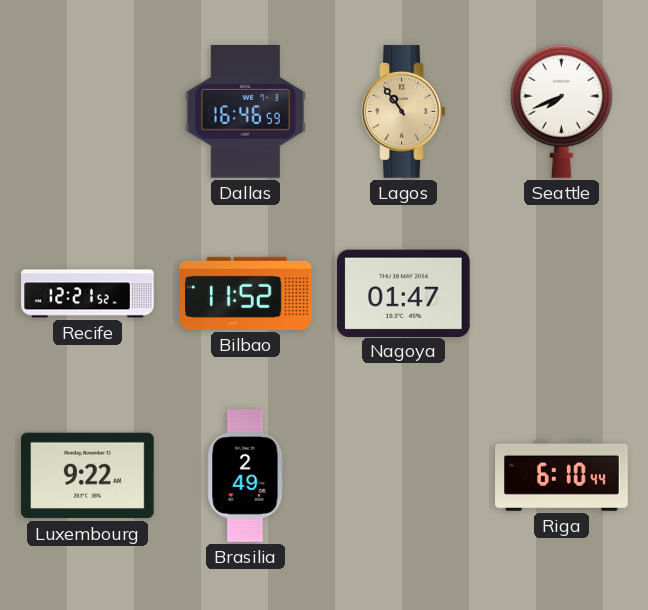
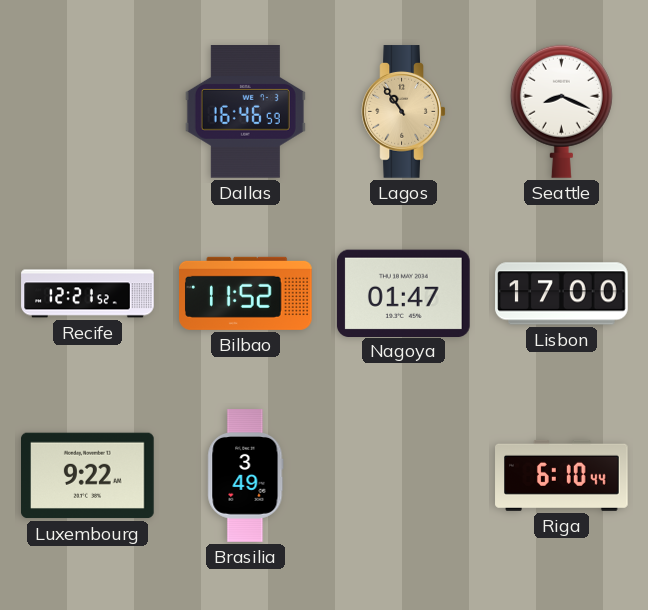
Seattle: 7:41 -> 8:19
Lisbon: none -> 17:00
Brasilia: 2:49 -> 3:49
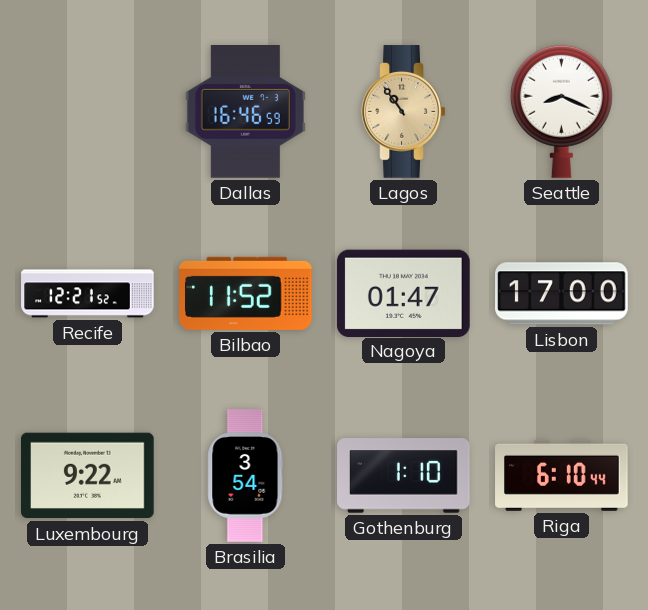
Brasilia: 3:49 -> 3:54
Gothenburg: none -> 1:10
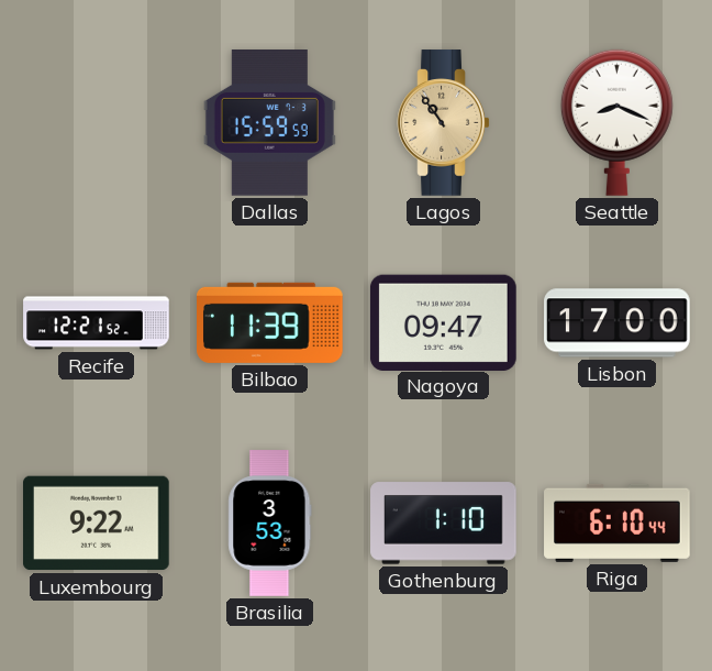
Dallas: 16:46 -> 15:59
Bilbao: 11:52 -> 11:39
Nagoya: 01:47 -> 09:47
Brasilia: 3:54 -> 3:53
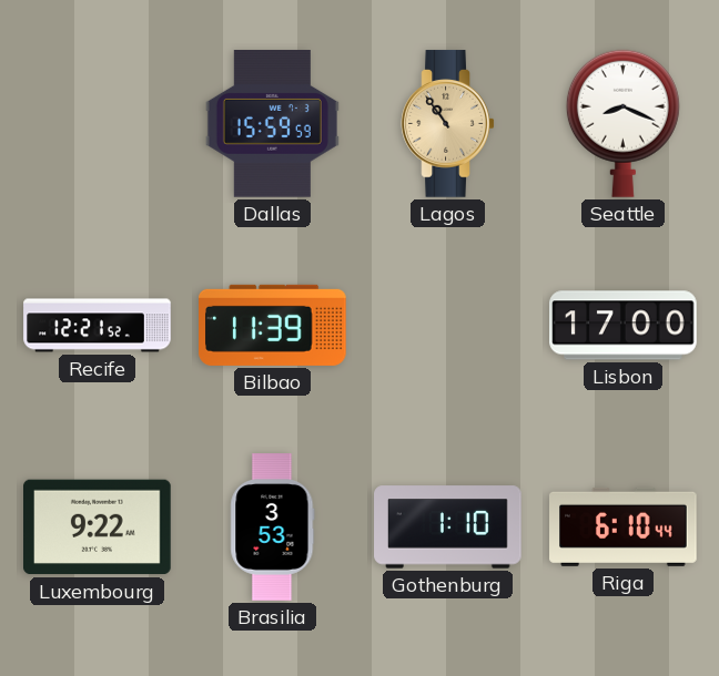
Nagoya: 09:47 -> none
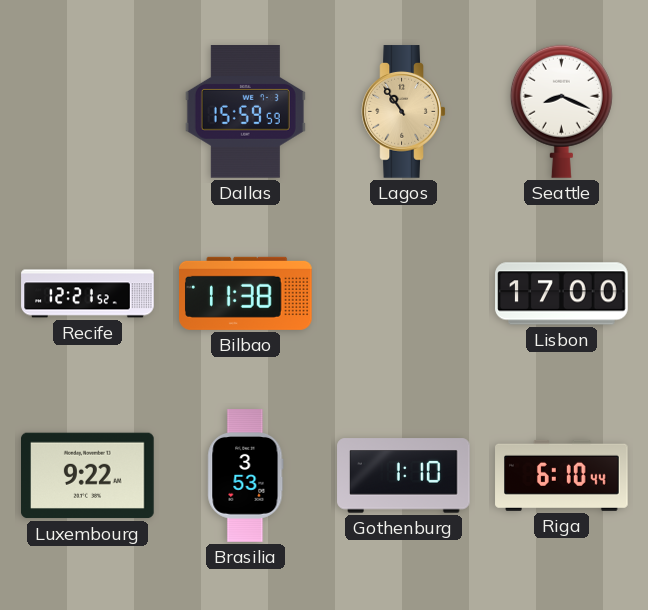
Bilbao: 11:39 -> 11:38
